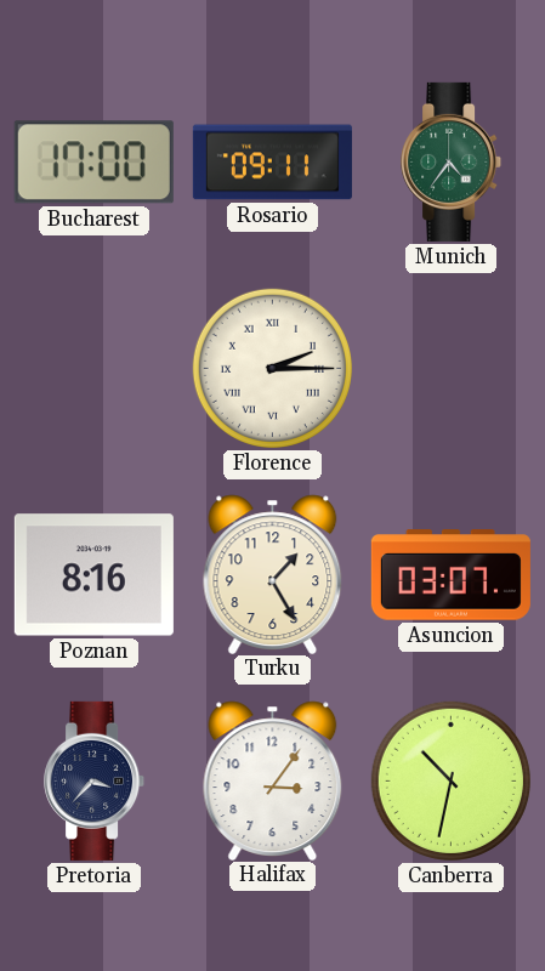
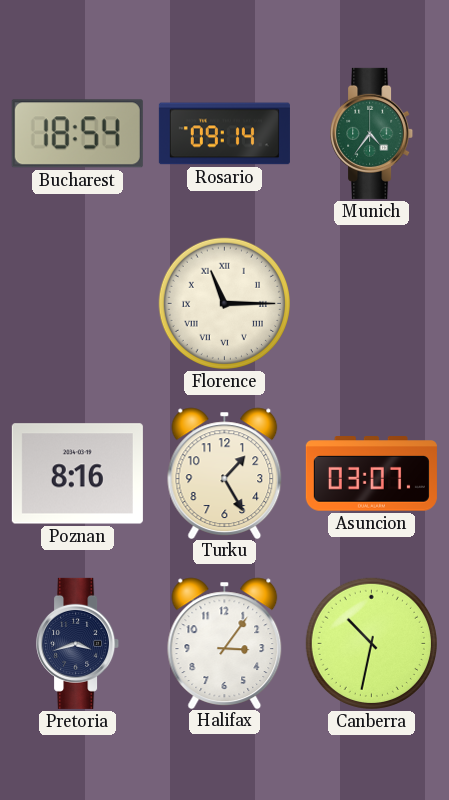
Bucharest: 17:00 -> 18:54
Rosario: 09:11 -> 09:14
Florence: 2:15 -> 11:15
Pretoria: 3:37 -> 3:42
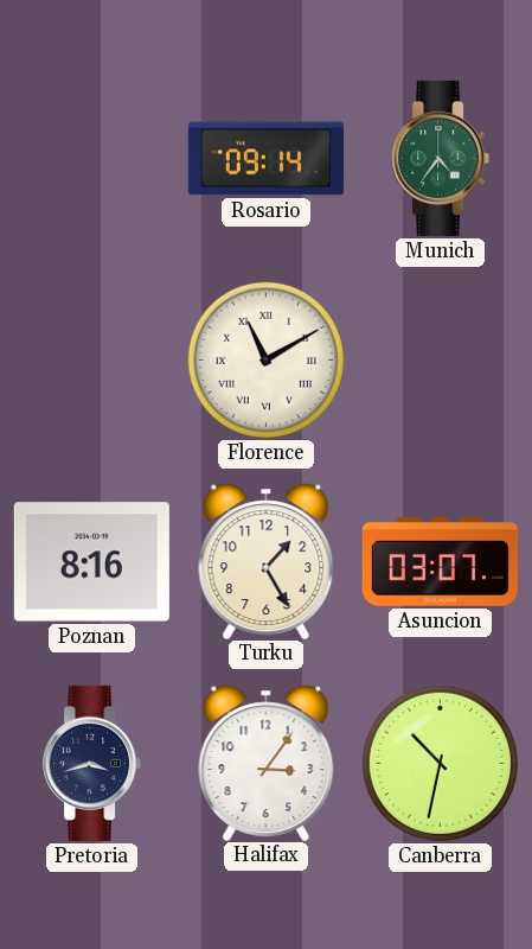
Bucharest: 18:54 -> none
Florence: 11:15 -> 11:10
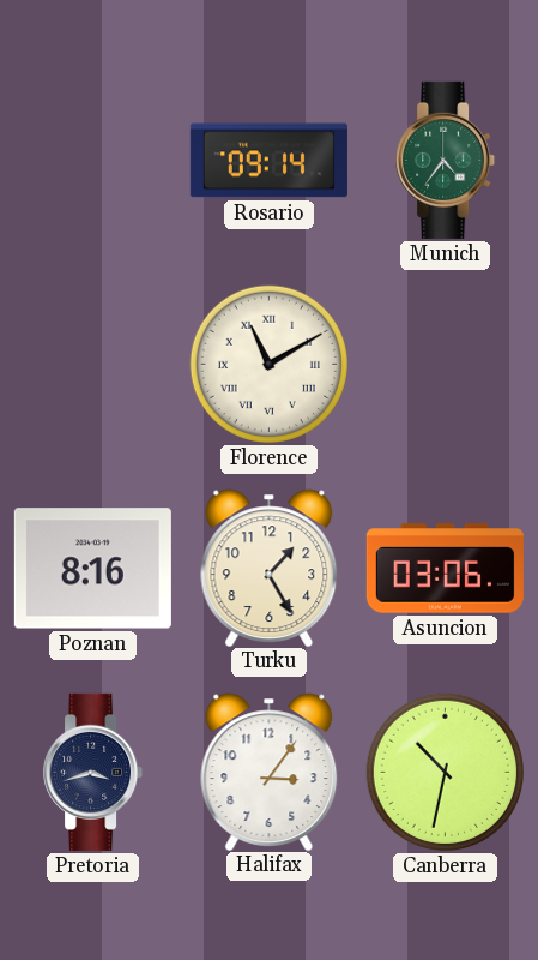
Asuncion: 03:07 -> 03:06
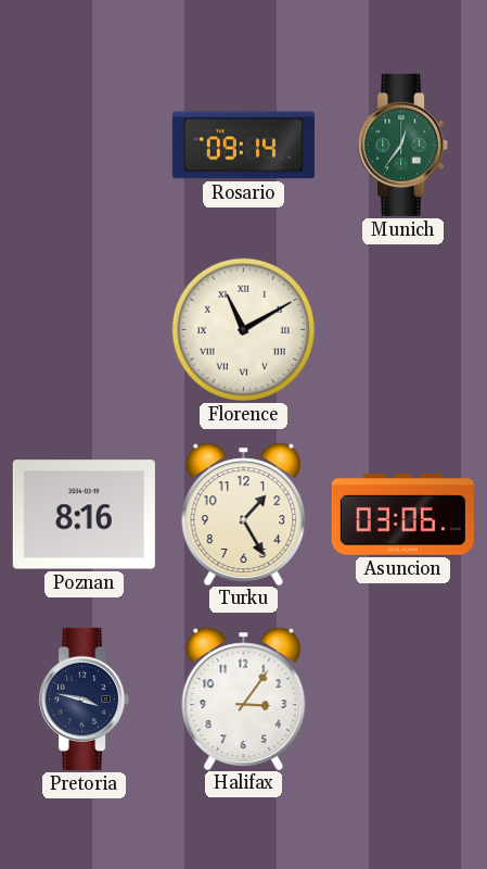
Munich: 4:36 -> 12:36
Pretoria: 3:42 -> 3:47
Canberra: 10:32 -> none
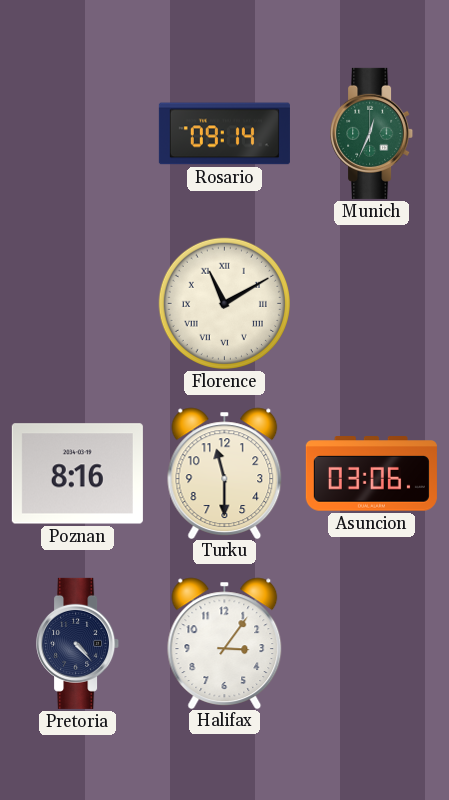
Munich: 12:36 -> 12:34
Turku: 1:25 -> 11:30
Pretoria: 3:47 -> 4:23
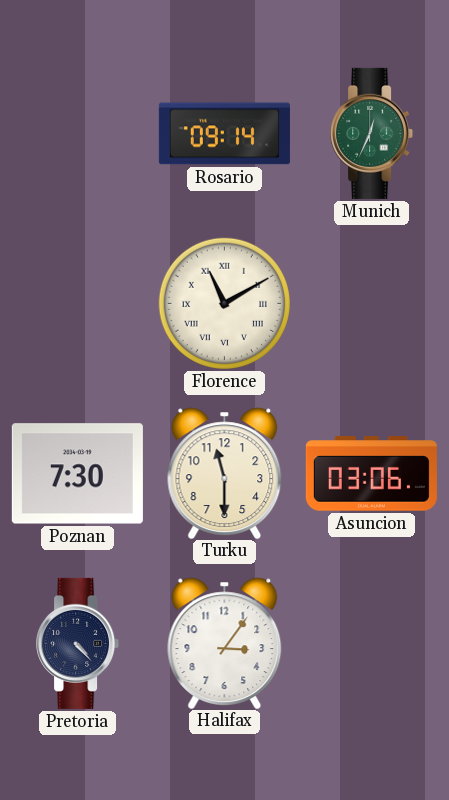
Poznan: 8:16 -> 7:30
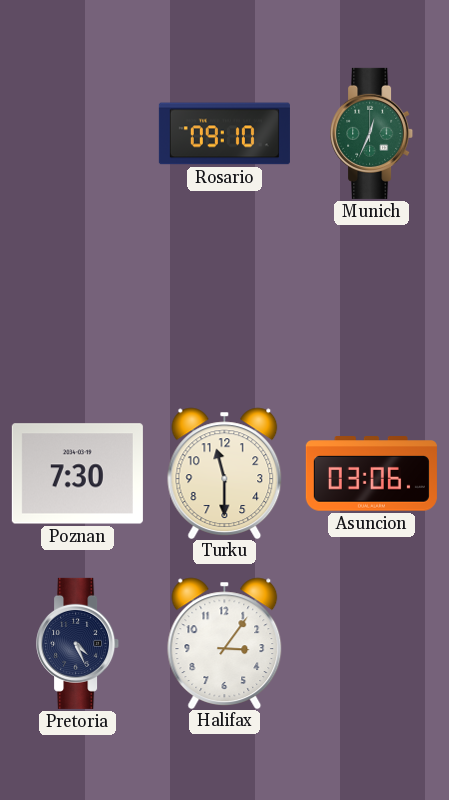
Rosario: 09:14 -> 09:10
Florence: 11:10 -> none
Pretoria: 4:23 -> 4:26
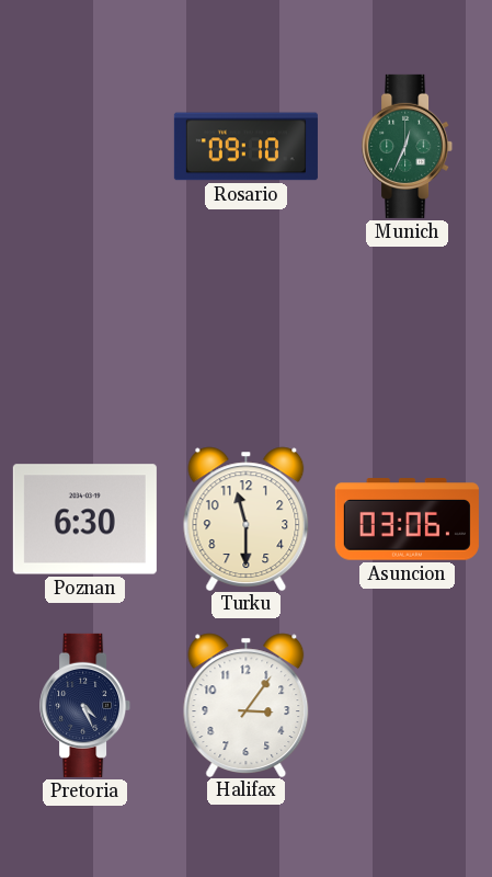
Poznan: 7:30 -> 6:30
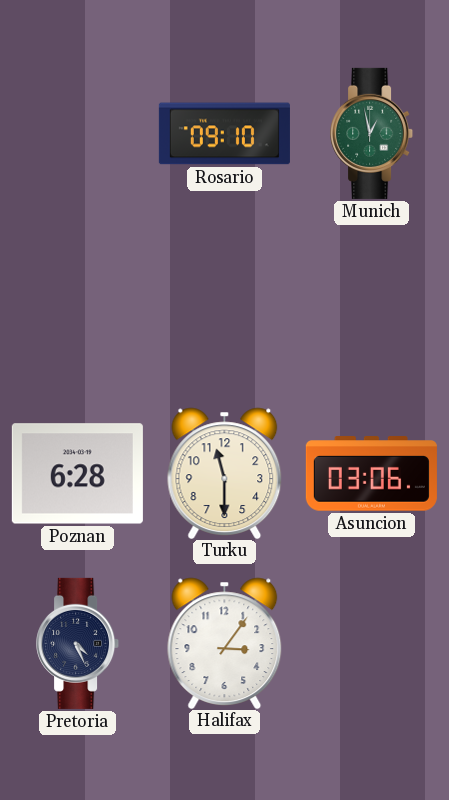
Munich: 12:34 -> 12:58
Poznan: 6:30 -> 6:28
